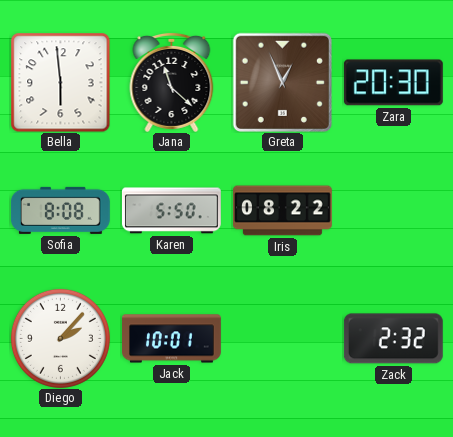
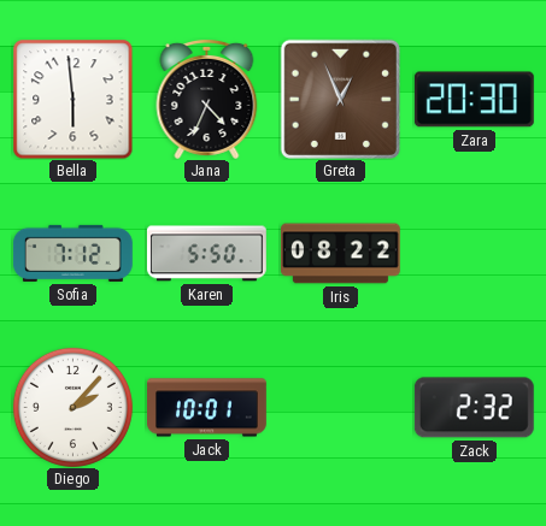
Jana: 11:22 -> 4:34
Sofia: 8:08 -> 7:12
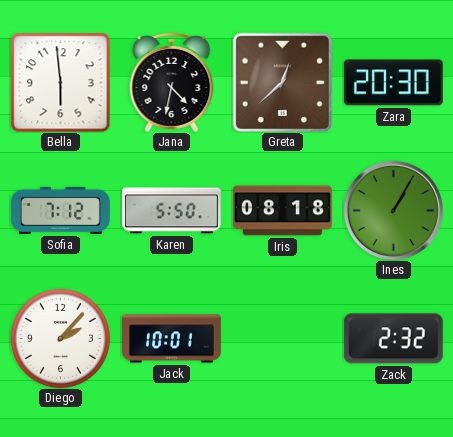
Jana: 4:34 -> 4:32
Greta: 12:56 -> 12:38
Iris: 08:22 -> 08:18
Ines: none -> 1:05
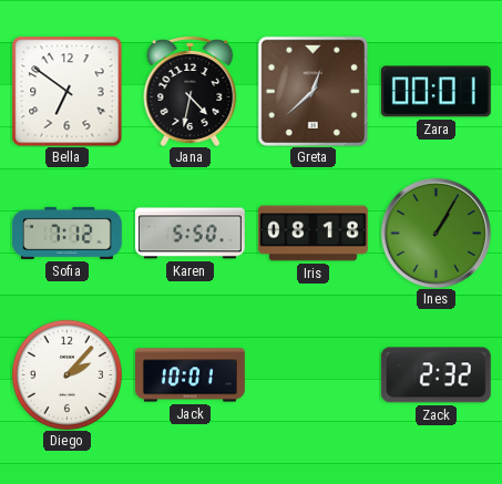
Bella: 5:59 -> 6:51
Zara: 20:30 -> 00:01
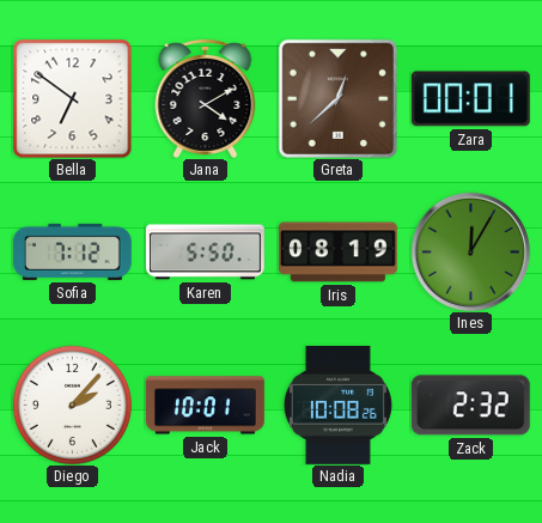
Jana: 4:32 -> 4:10
Iris: 08:18 -> 08:19
Ines: 1:05 -> 12:05
Nadia: none -> 10:08
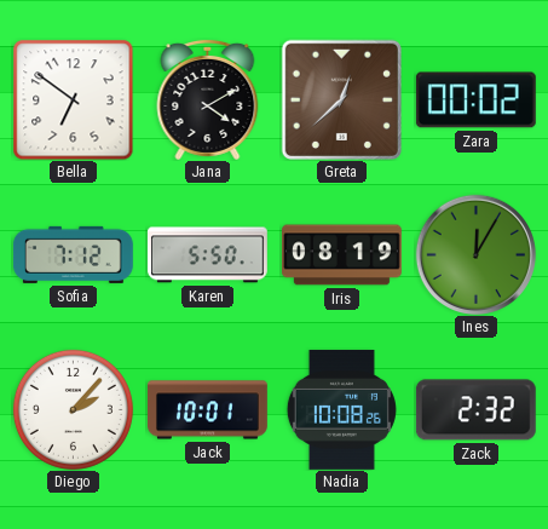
Zara: 00:01 -> 00:02
